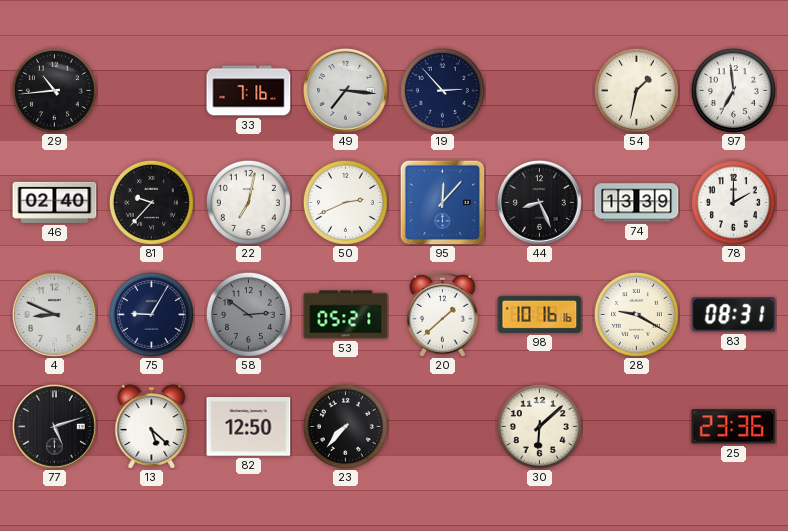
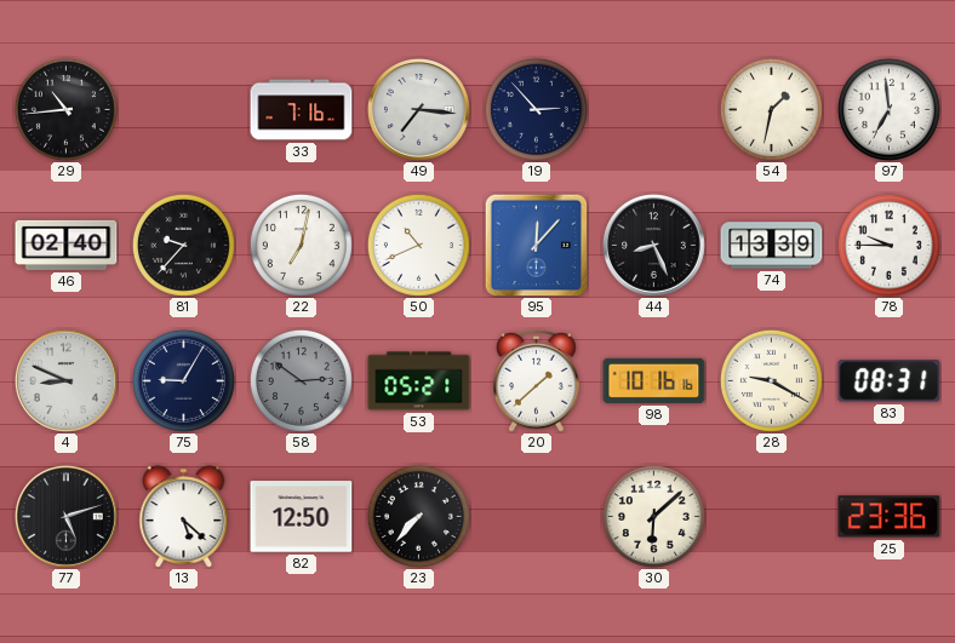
50: 2:41 -> 10:41
78: 2:00 -> 9:45
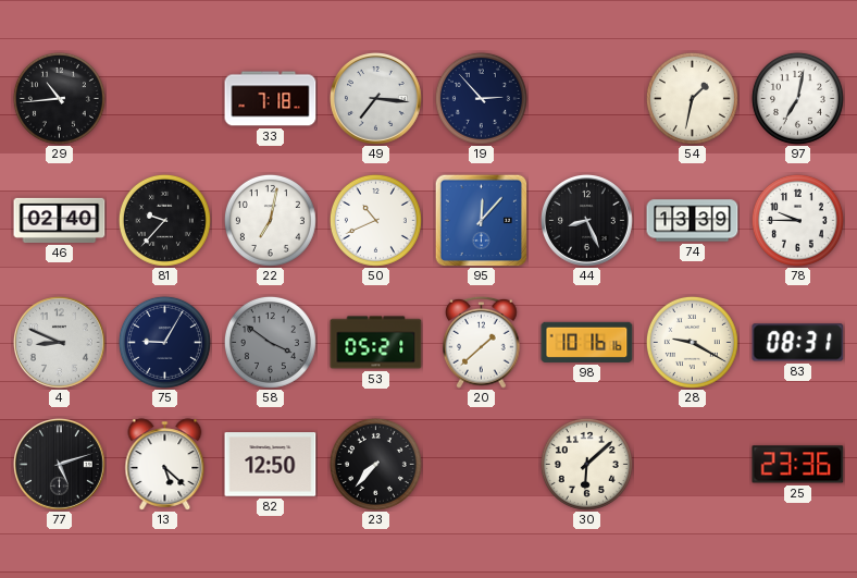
33: 7:16 -> 7:18
97: 6:59 -> 7:02
58: 2:51 -> 3:51
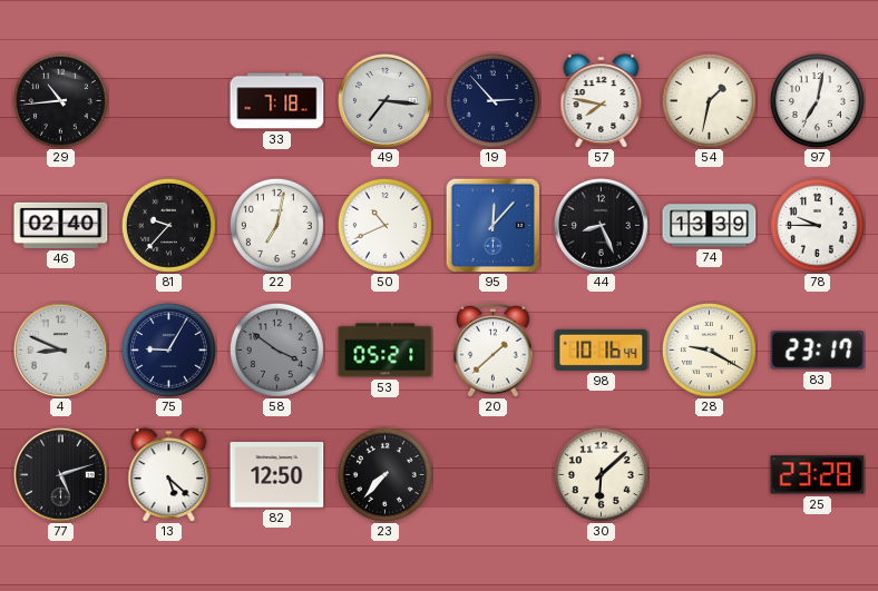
57: none -> 7:47
98: 10:16:16 -> 10:16:44
83: 08:31 -> 23:17
25: 23:36 -> 23:28
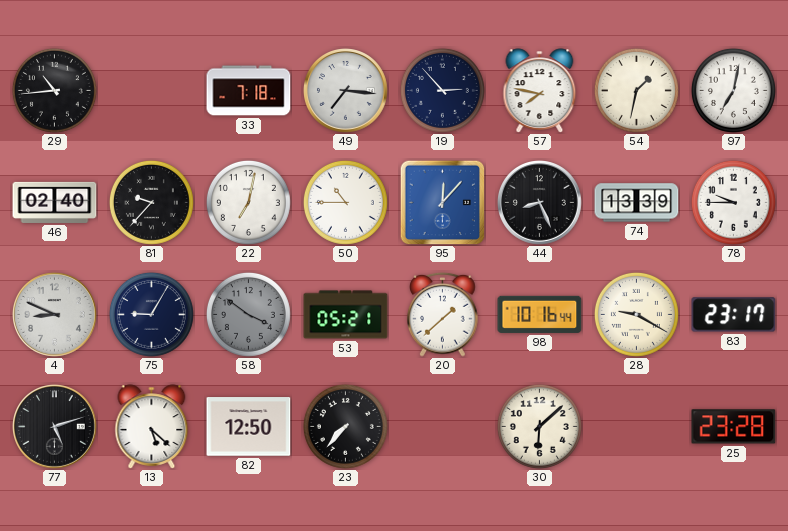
50: 10:41 -> 10:45
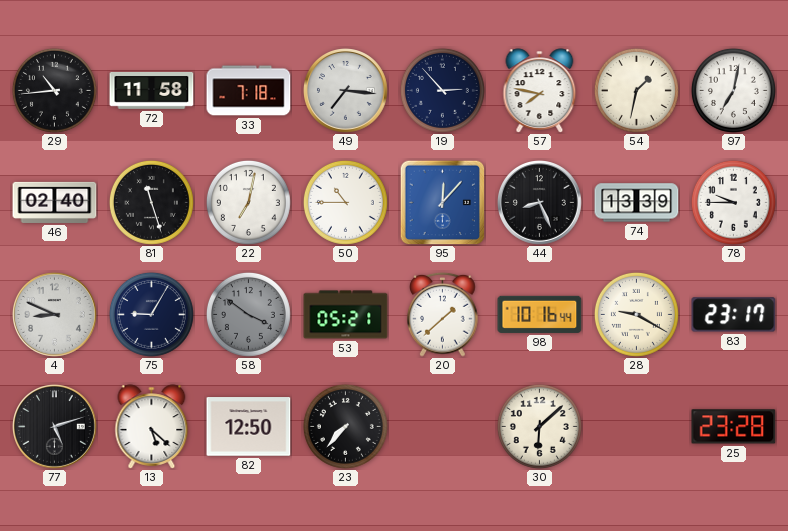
72: none -> 11:58
81: 9:37 -> 11:27
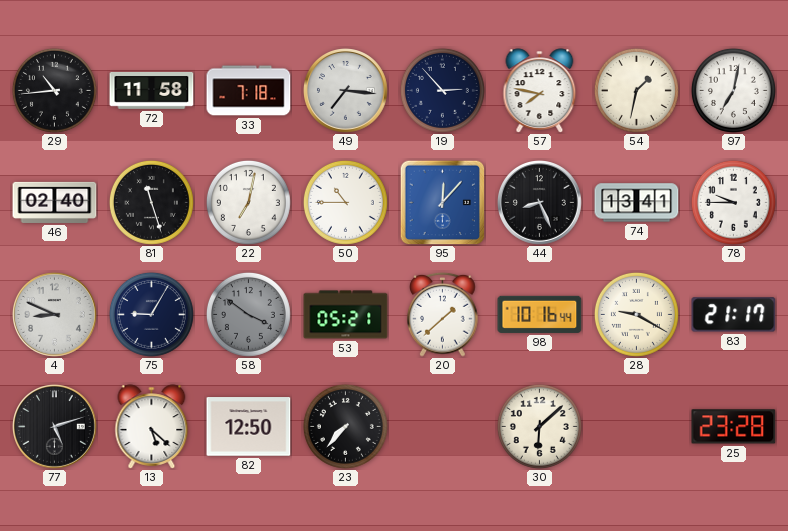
74: 13:39 -> 13:41
83: 23:17 -> 21:17
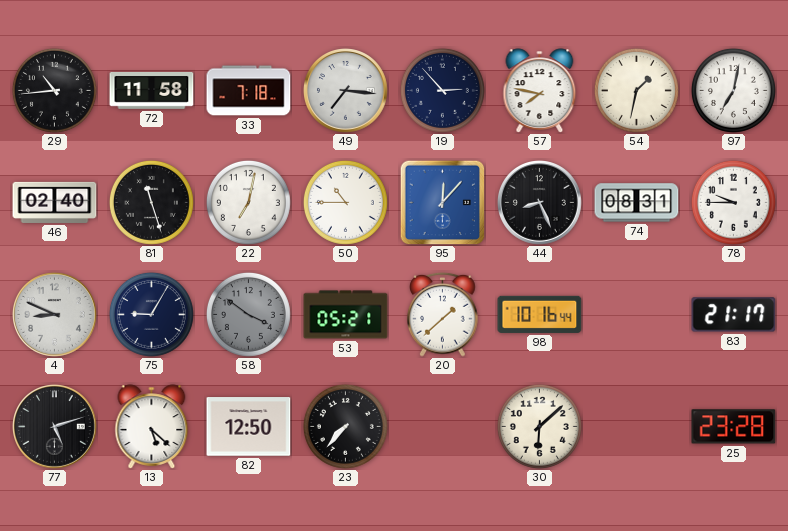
74: 13:41 -> 08:31
28: 9:20 -> none
